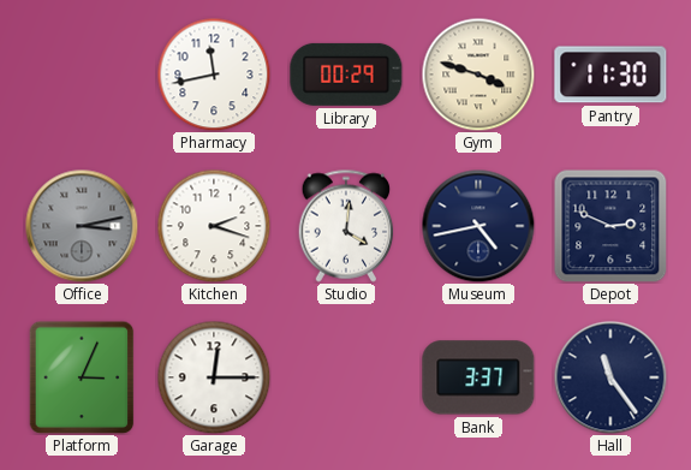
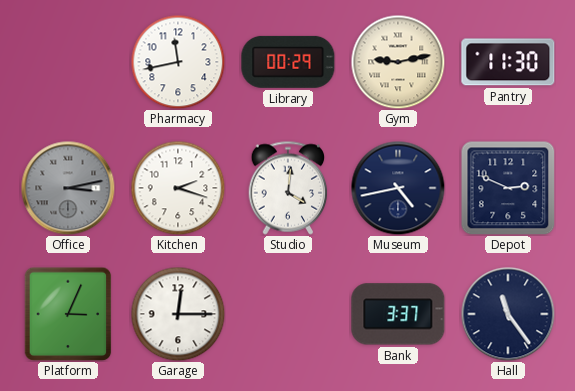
Gym: 3:48 -> 9:13
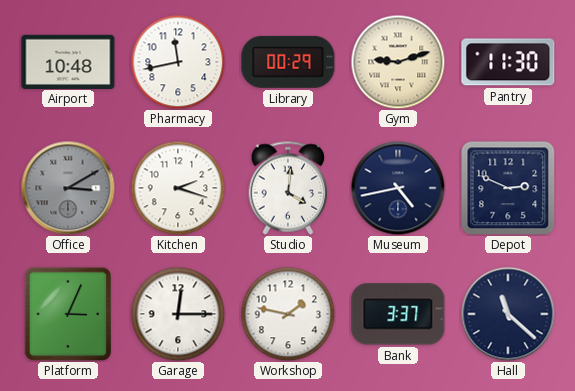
Airport: none -> 10:48
Gym: 9:13 -> 9:12
Office: 3:13 -> 3:10
Workshop: none -> 1:47
Hall: 11:24 -> 11:22
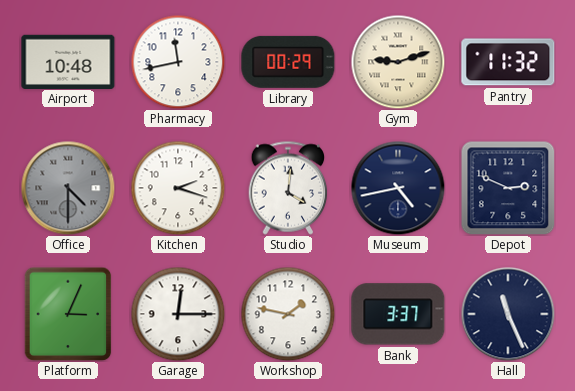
Pantry: 11:30 -> 11:32
Office: 3:10 -> 4:30
Hall: 11:22 -> 11:26
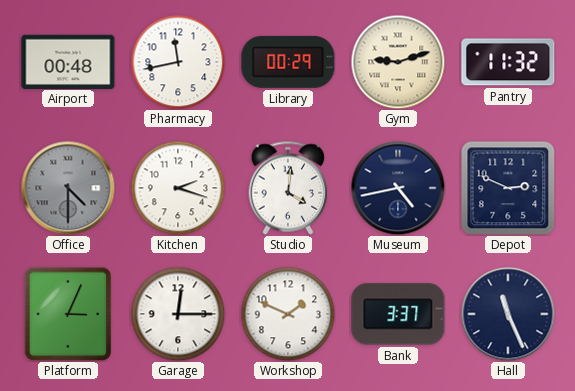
Airport: 10:48 -> 00:48
Workshop: 1:47 -> 1:49
